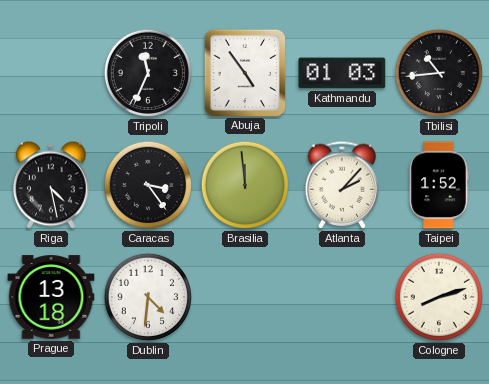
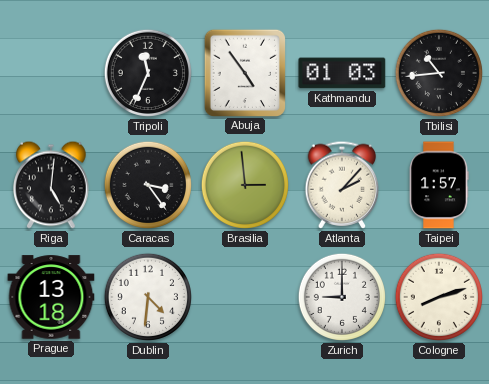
Riga: 4:28 -> 5:01
Brasilia: 11:59 -> 2:59
Taipei: 1:52 -> 1:57
Zurich: none -> 9:00
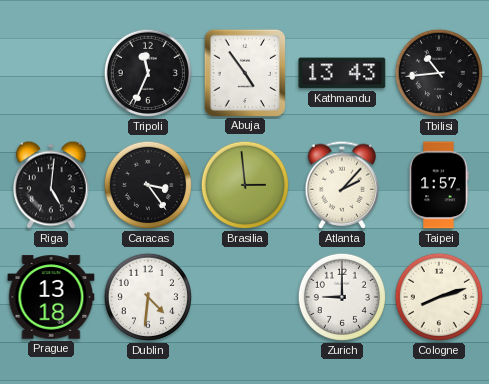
Kathmandu: 01:03 -> 13:43
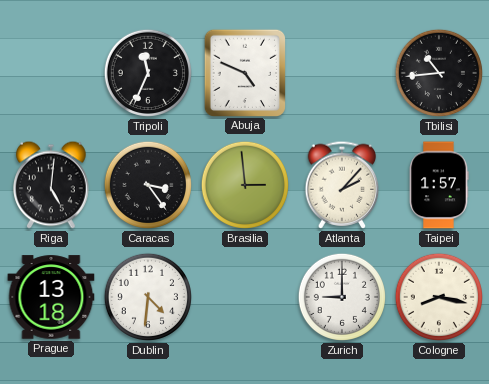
Abuja: 4:54 -> 4:49
Kathmandu: 13:43 -> none
Cologne: 8:12 -> 8:17
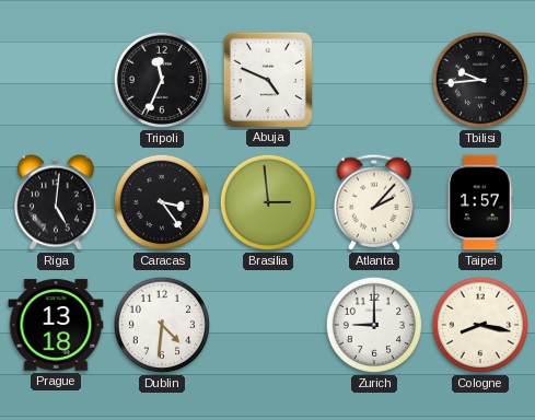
Tbilisi: 10:44 -> 9:44
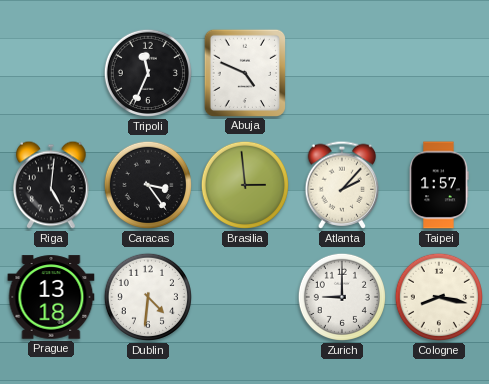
Tbilisi: 9:44 -> none
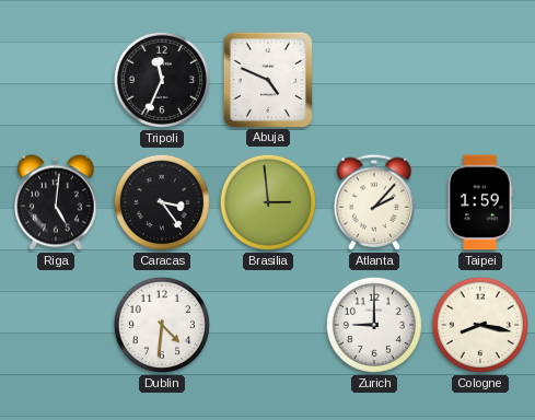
Taipei: 1:57 -> 1:59
Prague: 13:18 -> none
